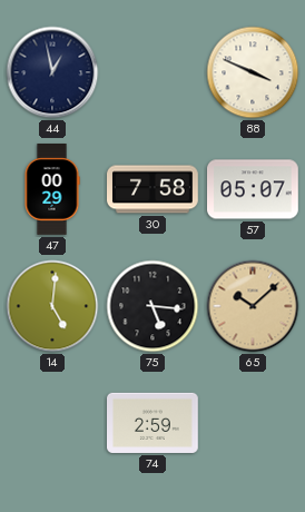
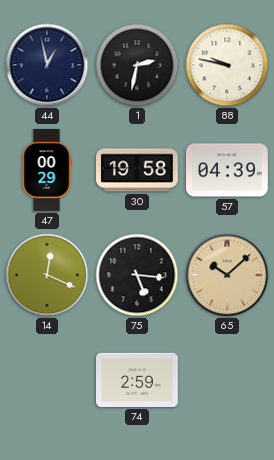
1: none -> 2:32
88: 3:49 -> 9:47
30: 7:58 -> 19:58
57: 05:07 -> 04:39
14: 5:01 -> 12:19
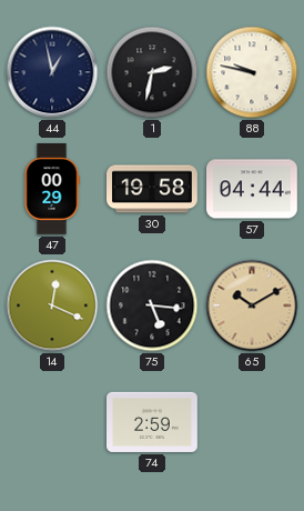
57: 04:39 -> 04:44
65: 10:08 -> 10:10
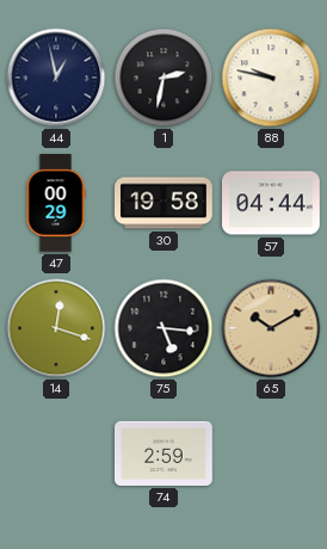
14: 12:19 -> 12:18
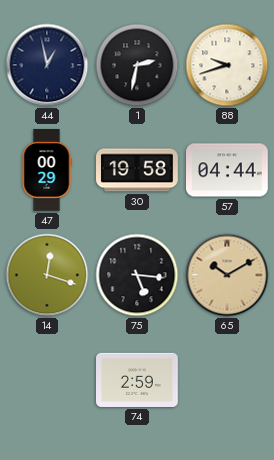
88: 9:47 -> 9:42
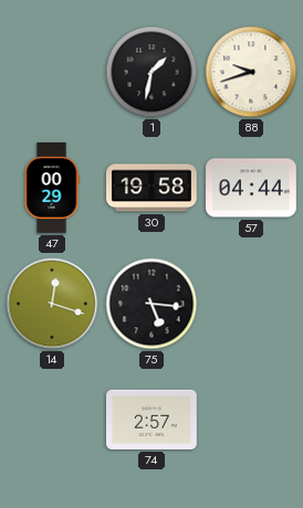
44: 12:58 -> none
1: 2:32 -> 1:32
65: 10:10 -> none
74: 2:59 -> 2:57
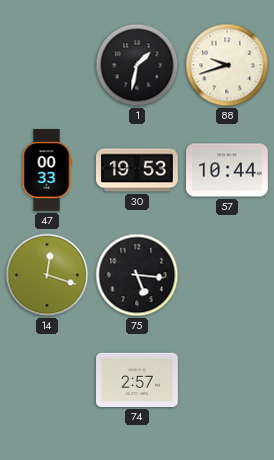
47: 00:29 -> 00:33
30: 19:58 -> 19:53
57: 04:44 -> 10:44
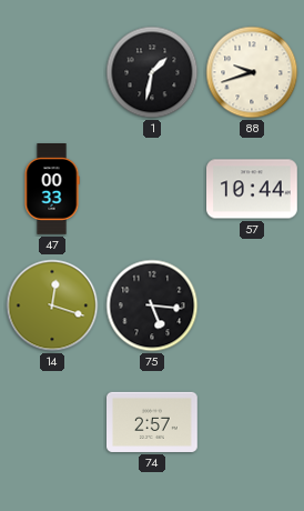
30: 19:53 -> none
